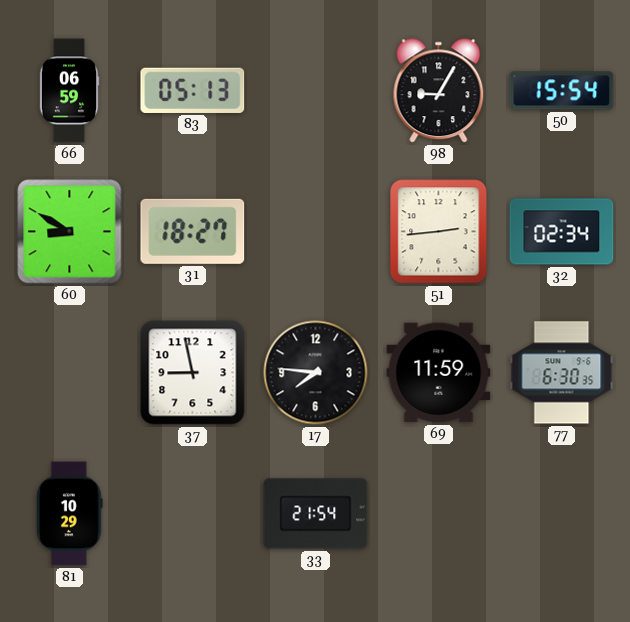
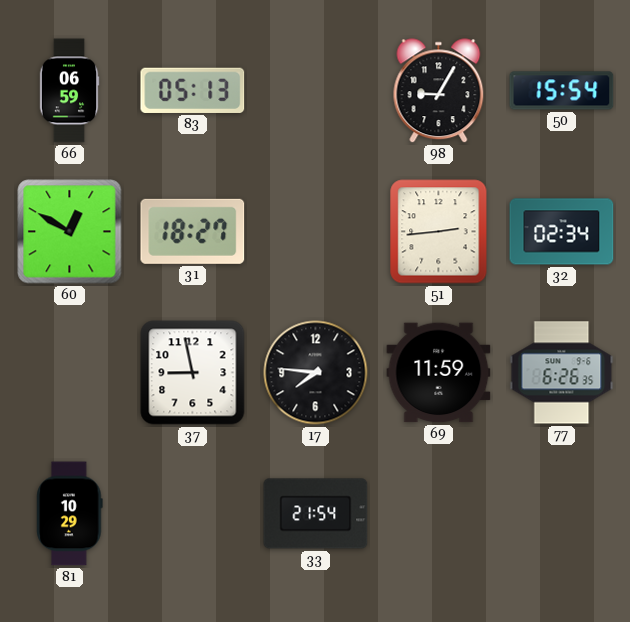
60: 8:50 -> 12:50
77: 6:30 -> 6:26
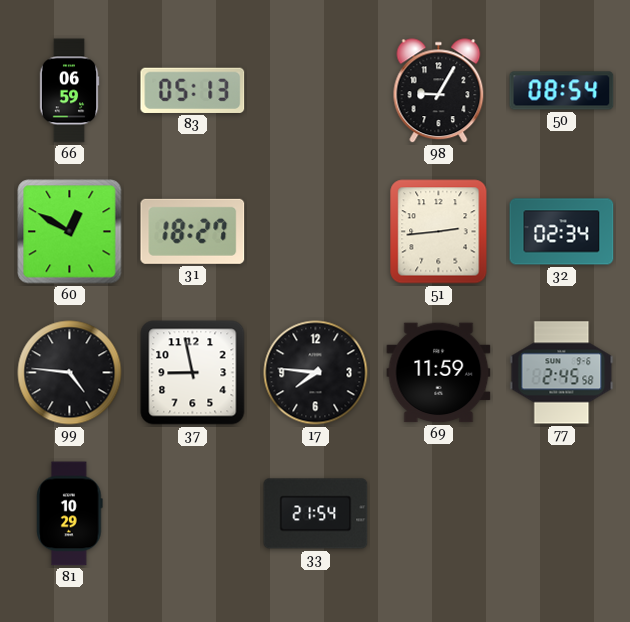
50: 15:54 -> 08:54
99: none -> 4:46
77: 6:26 -> 2:45
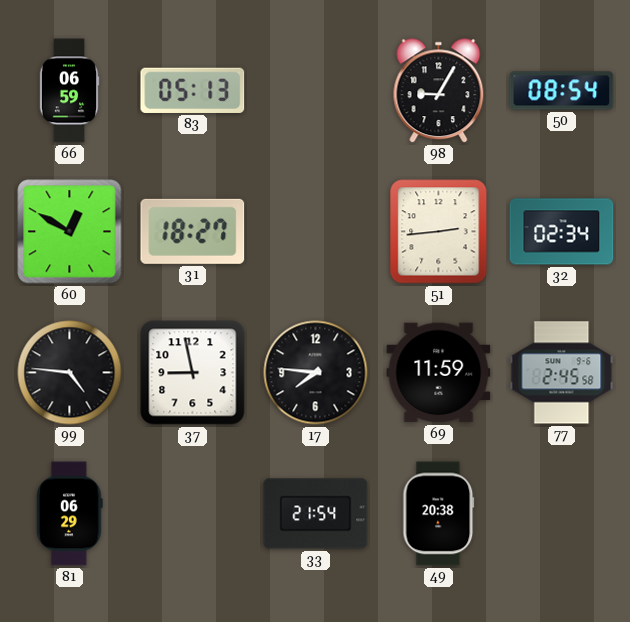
81: 10:29 -> 06:29
49: none -> 20:38
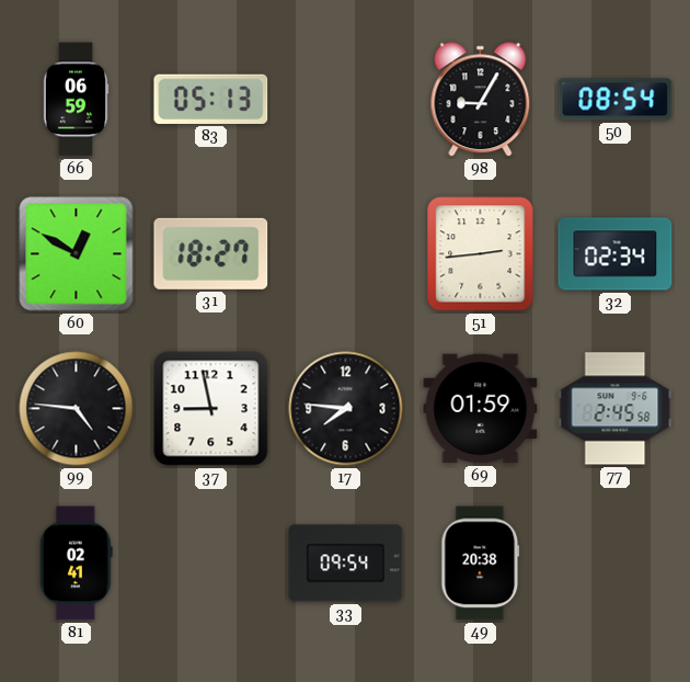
69: 11:59 -> 01:59
81: 06:29 -> 02:41
33: 21:54 -> 09:54
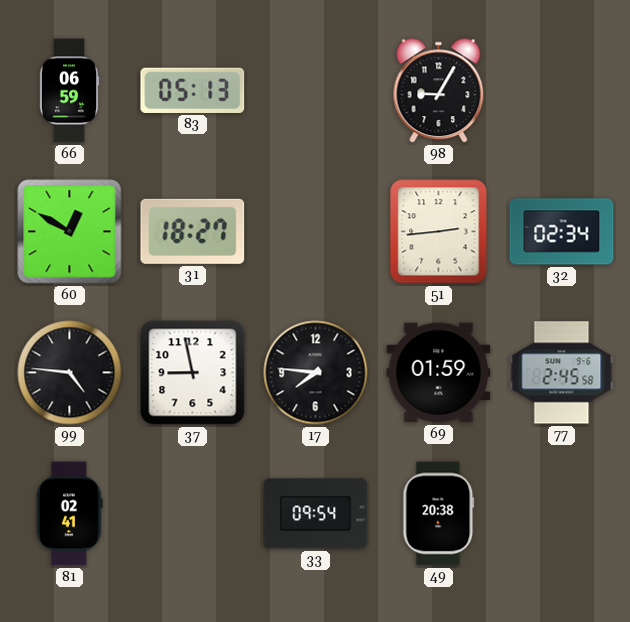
50: 08:54 -> none
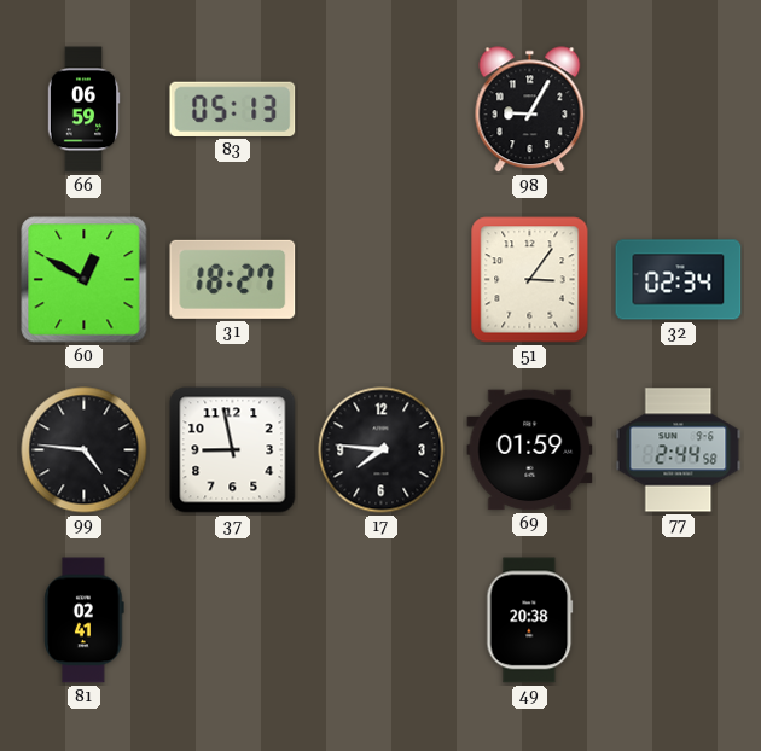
51: 2:44 -> 3:06
77: 2:45 -> 2:44
33: 09:54 -> none
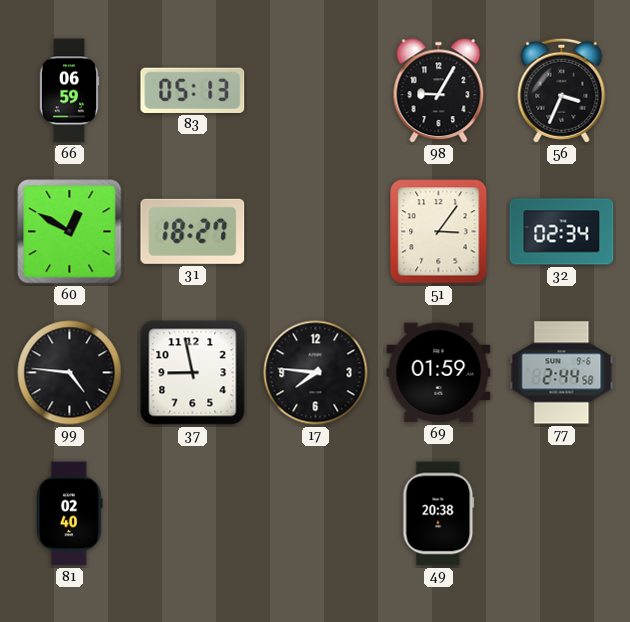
56: none -> 3:34
81: 02:41 -> 02:40
